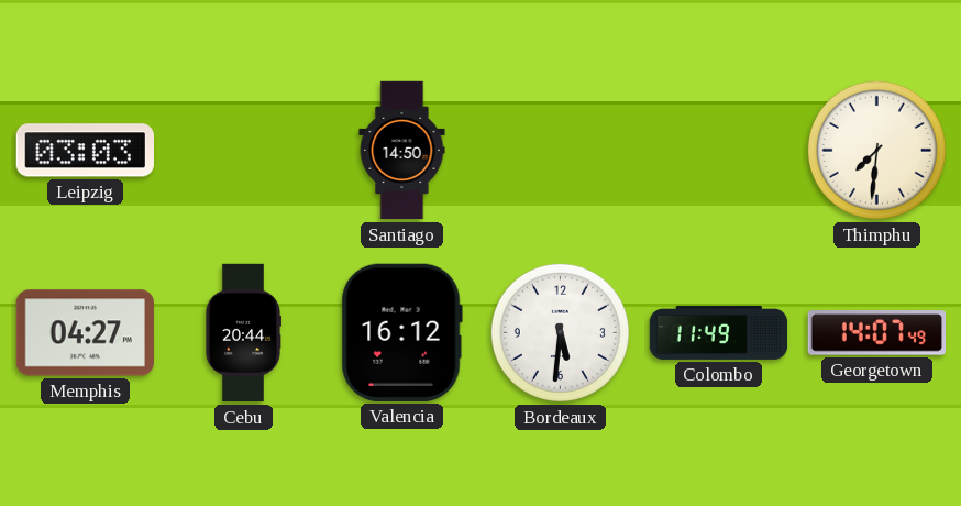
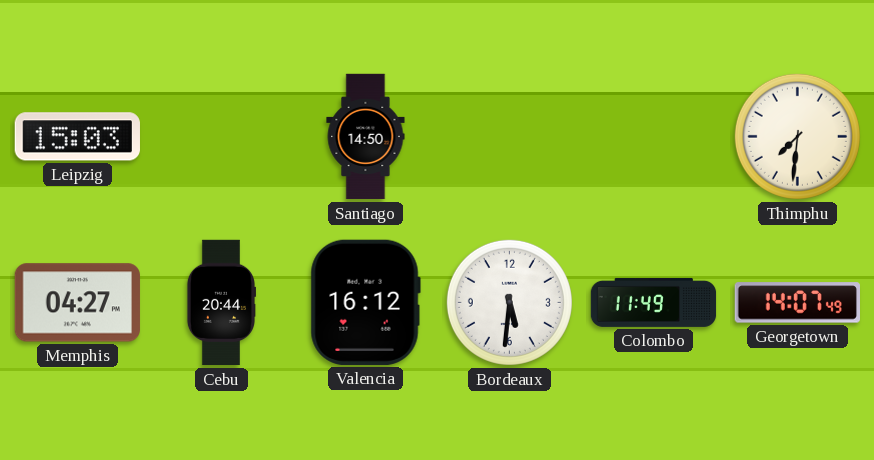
Leipzig: 03:03 -> 15:03
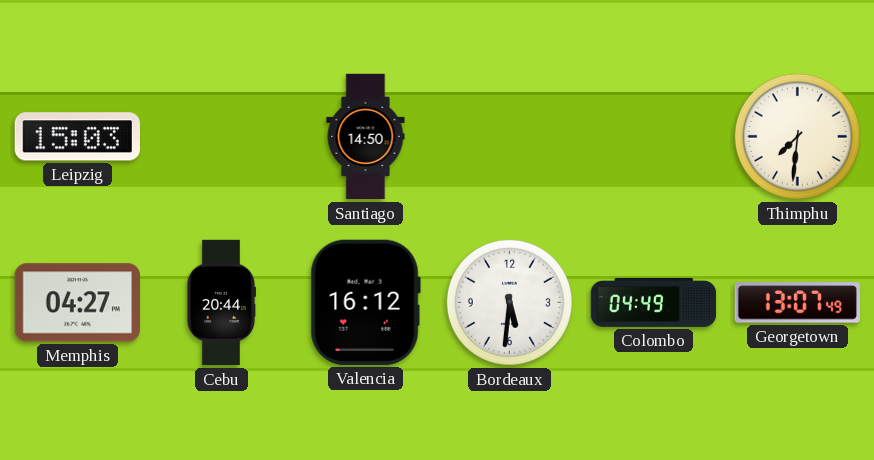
Colombo: 11:49 -> 04:49
Georgetown: 14:07 -> 13:07
